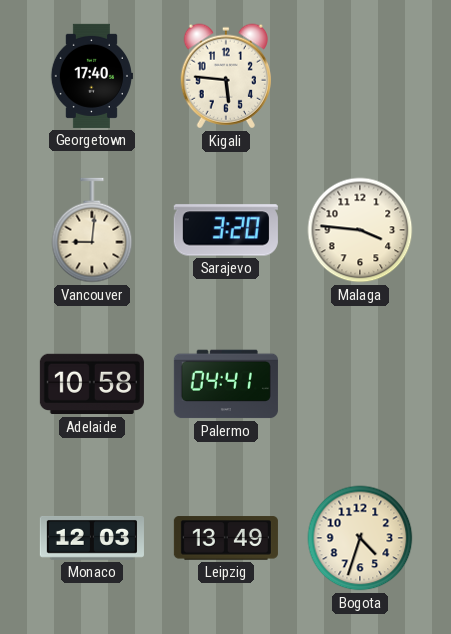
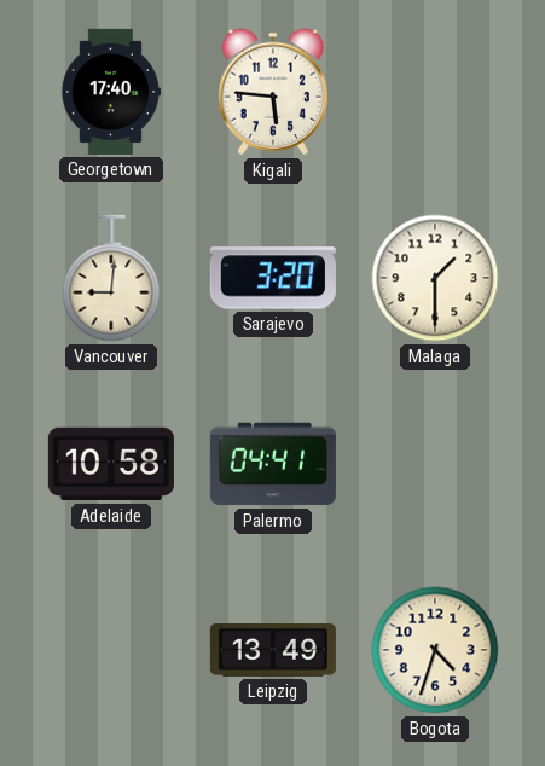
Malaga: 3:46 -> 1:30
Monaco: 12:03 -> none
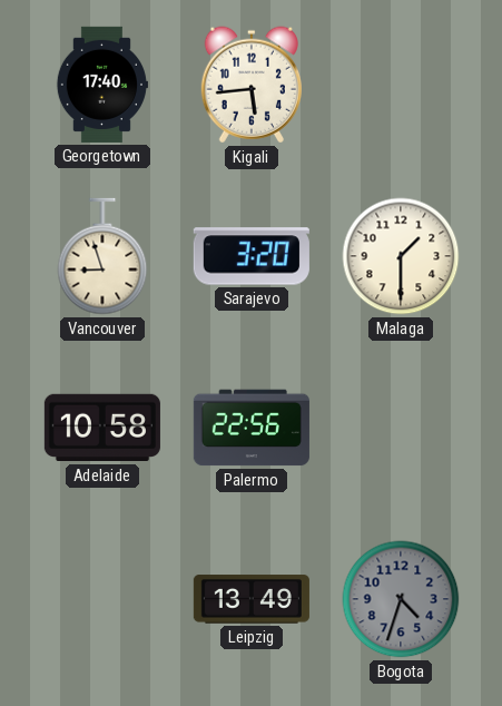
Kigali: 5:46 -> 5:44
Vancouver: 9:01 -> 8:57
Palermo: 04:41 -> 22:56
Bogota dial: cream -> grey
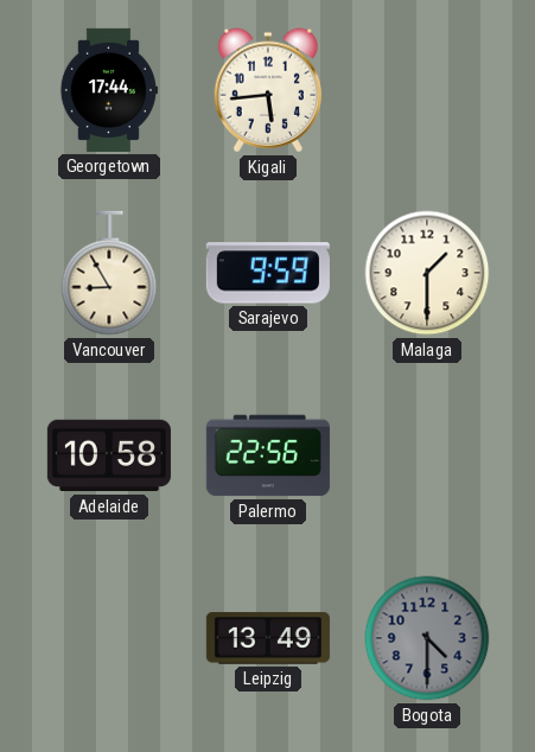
Georgetown: 17:40 -> 17:44
Vancouver: 8:57 -> 8:55
Sarajevo: 3:20 -> 9:59
Bogota: 4:33 -> 4:30
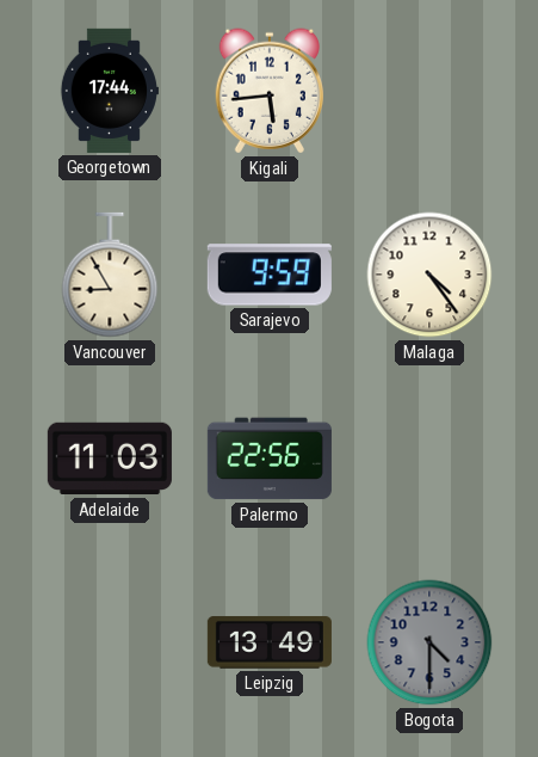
Malaga: 1:30 -> 4:24
Adelaide: 10:58 -> 11:03
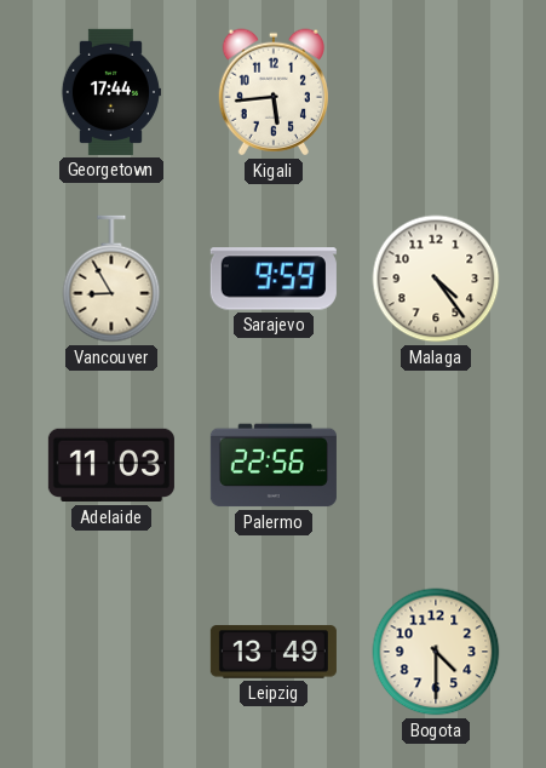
Bogota dial: grey -> cream
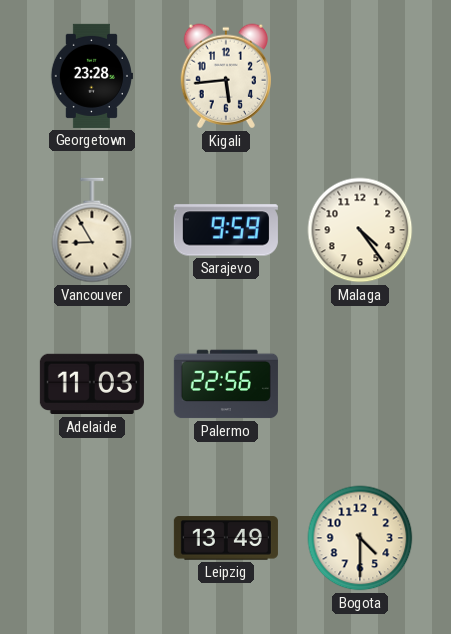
Georgetown: 17:44 -> 23:28
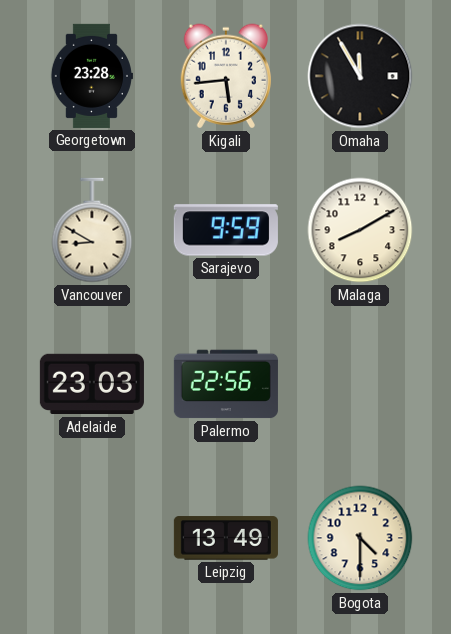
Omaha: none -> 11:55
Vancouver: 8:55 -> 8:50
Malaga: 4:24 -> 8:10
Adelaide: 11:03 -> 23:03
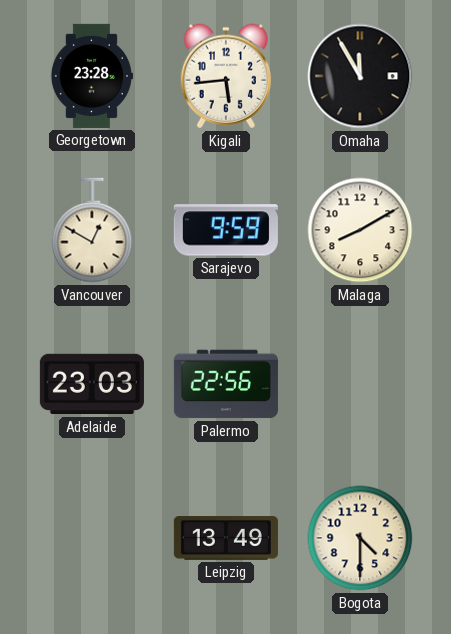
Vancouver: 8:50 -> 12:50
